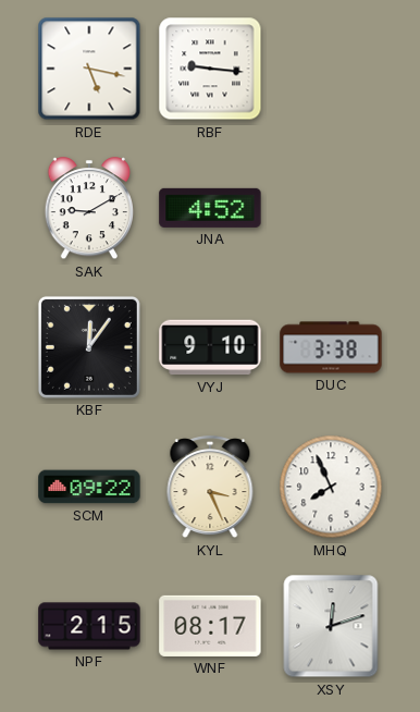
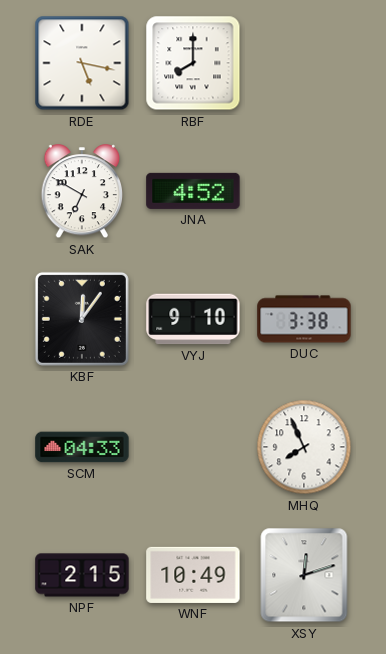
RBF: 9:16 -> 8:00
SAK: 9:10 -> 6:50
SCM: 09:22 -> 04:33
KYL: 3:26 -> none
WNF: 08:17 -> 10:49
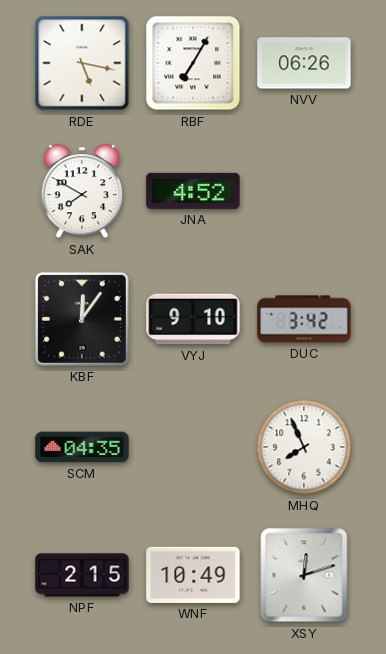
RBF: 8:00 -> 7:05
NVV: none -> 06:26
SAK: 6:50 -> 7:50
DUC: 3:38 -> 3:42
SCM: 04:33 -> 04:35
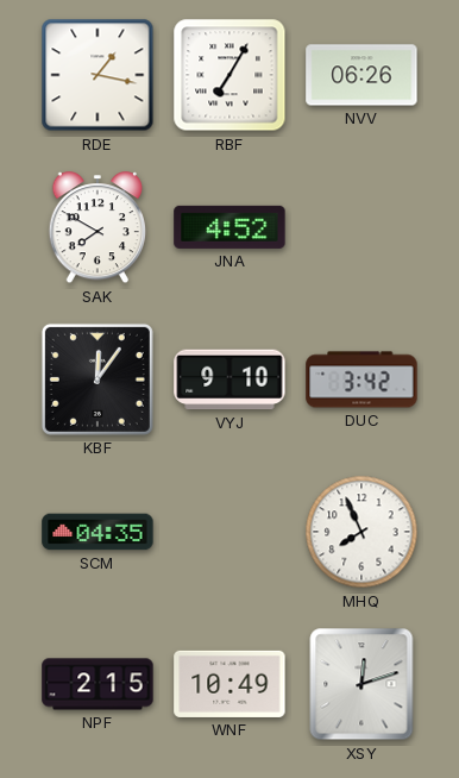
RDE: 5:17 -> 1:17
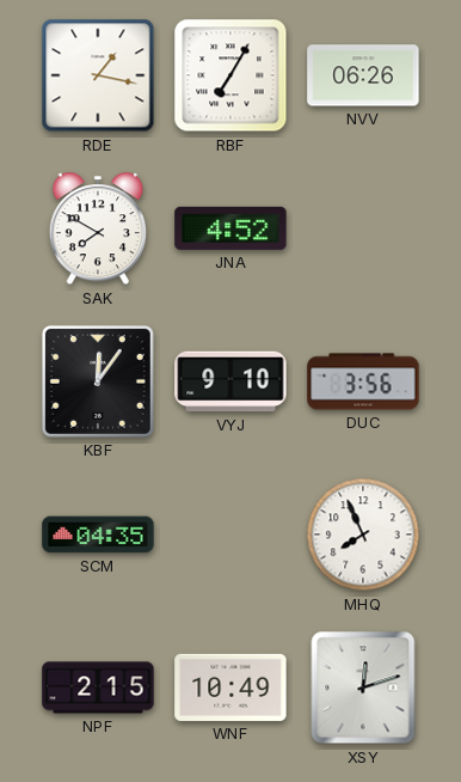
DUC: 3:42 -> 3:56
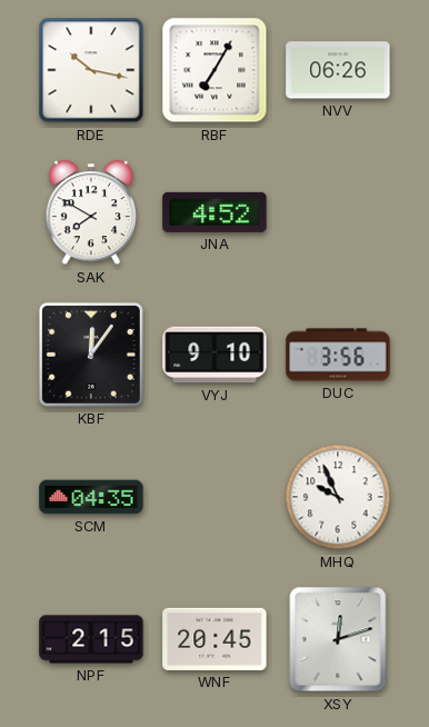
RDE: 1:17 -> 10:17
MHQ: 7:56 -> 9:56
WNF: 10:49 -> 20:45
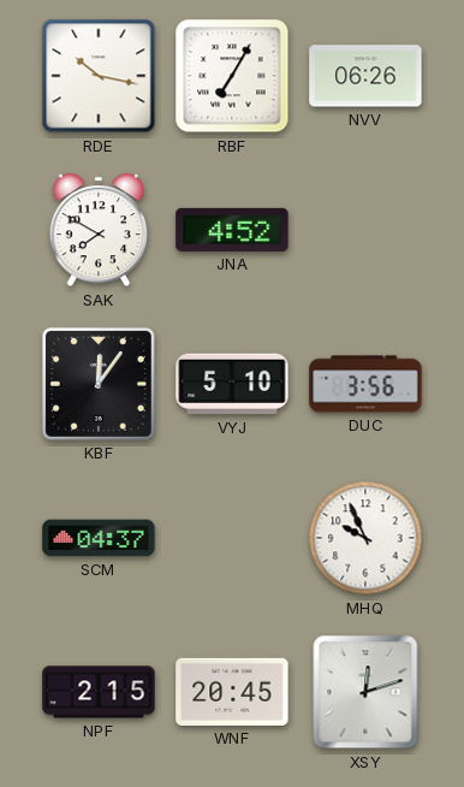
VYJ: 9:10 -> 5:10
SCM: 04:35 -> 04:37
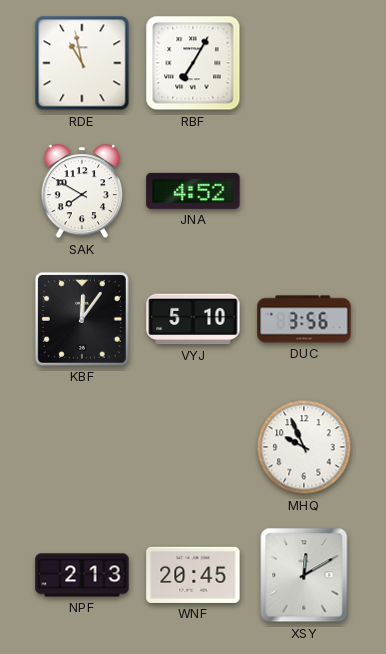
RDE: 10:17 -> 10:58
NVV: 06:26 -> none
SCM: 04:37 -> none
NPF: 2:15 -> 2:13
XSY: 12:12 -> 12:10
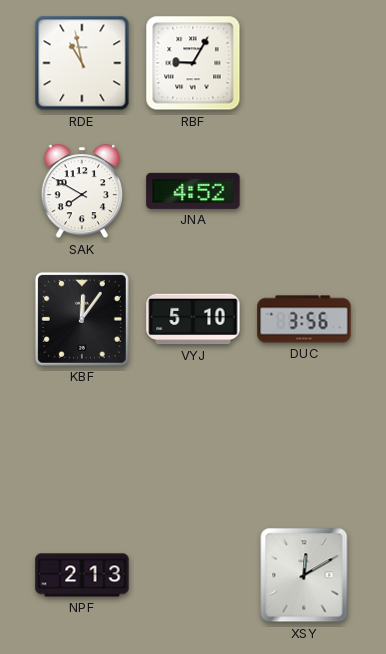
RBF: 7:05 -> 9:05
MHQ: 9:56 -> none
WNF: 20:45 -> none
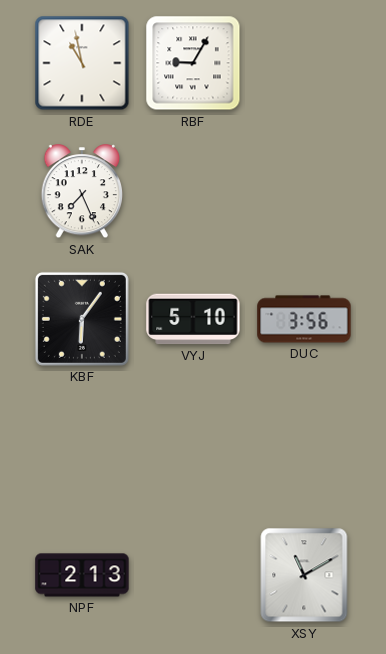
SAK: 7:50 -> 7:26
JNA: 4:52 -> none
KBF: 12:06 -> 6:06
XSY: 12:10 -> 11:10
